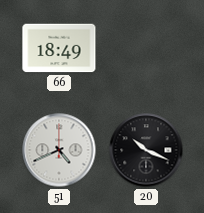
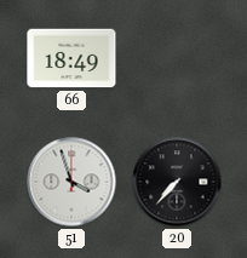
51: 4:41 -> 3:57
20: 10:19 -> 7:37
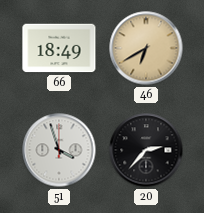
46: none -> 6:40
20: 7:37 -> 2:37
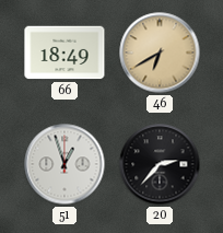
51: 3:57 -> 12:57
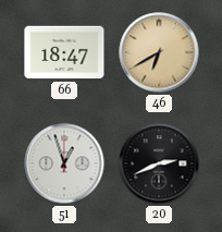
66: 18:49 -> 18:47
20: 2:37 -> 2:41
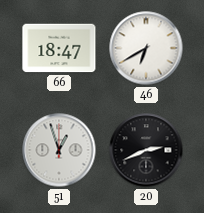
46 dial: champagne -> white
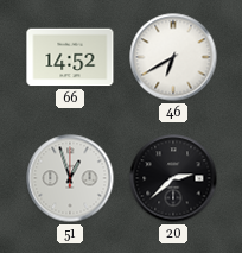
66: 18:47 -> 14:52
20: 2:41 -> 2:38
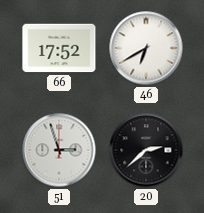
66: 14:52 -> 17:52
51: 12:57 -> 2:57
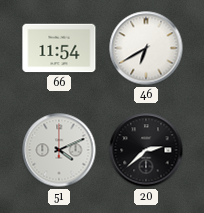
66: 17:52 -> 11:54
51: 2:57 -> 4:11
